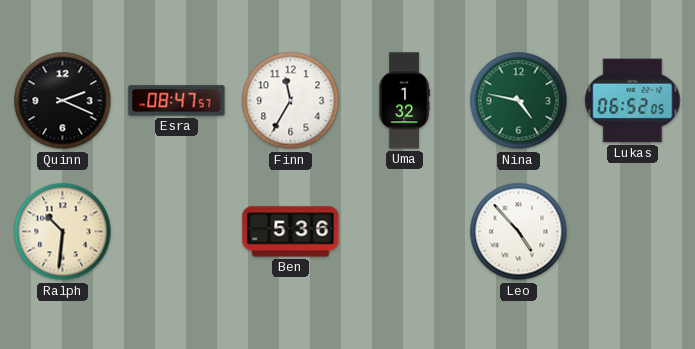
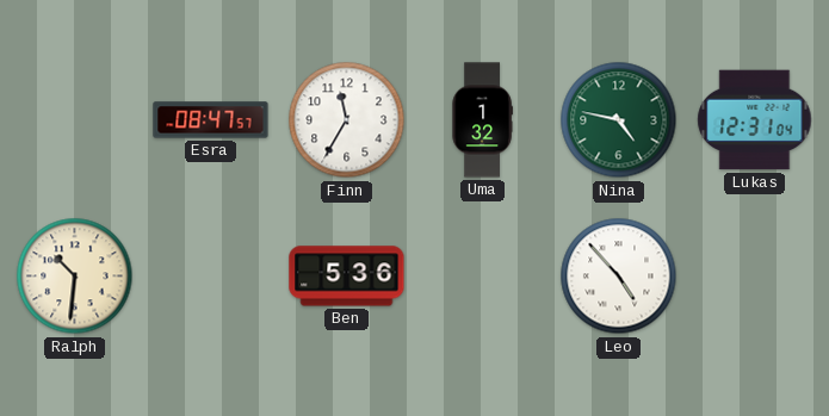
Quinn: 2:19 -> none
Lukas: 06:52 -> 12:31
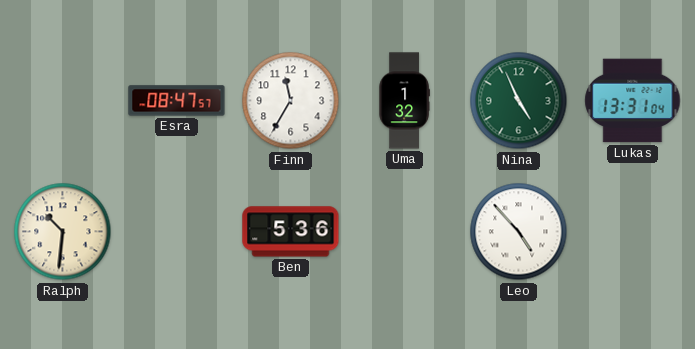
Nina: 4:47 -> 4:56
Lukas: 12:31 -> 13:31
